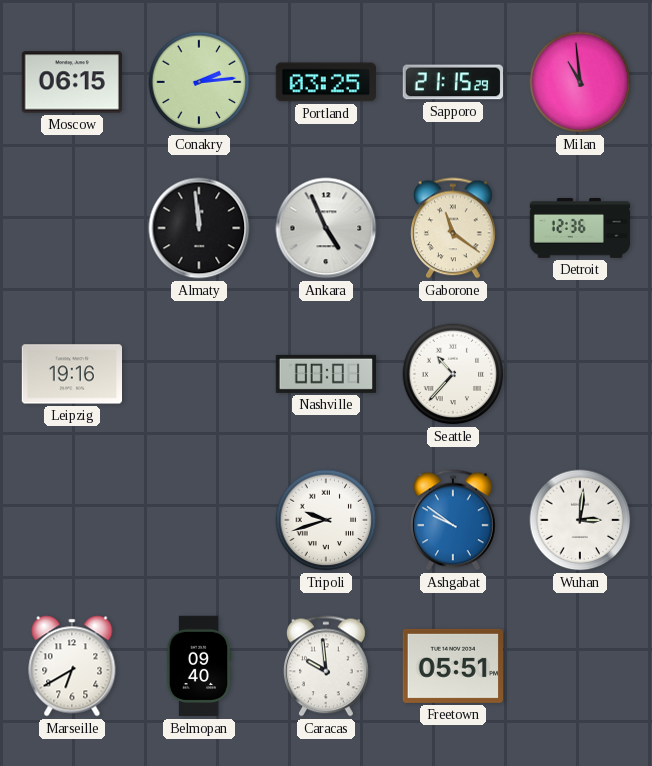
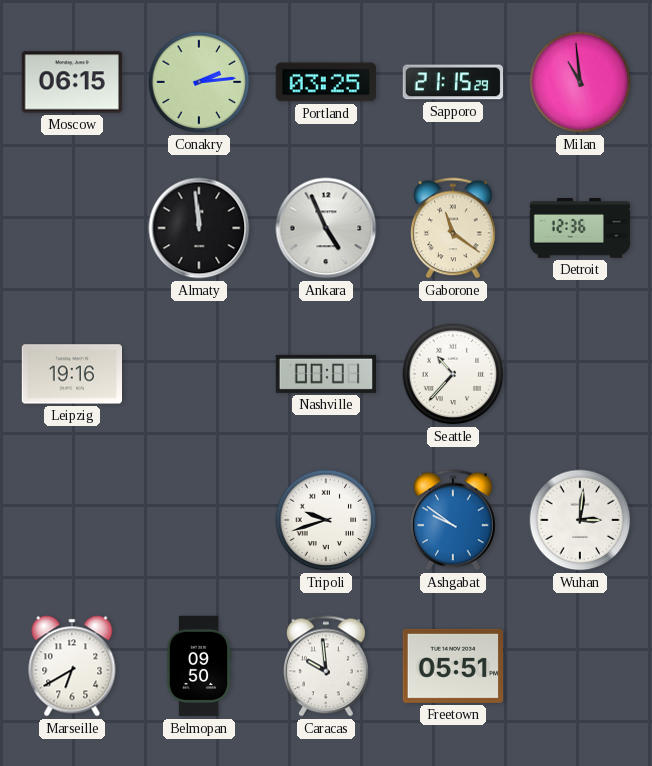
Belmopan: 09:40 -> 09:50
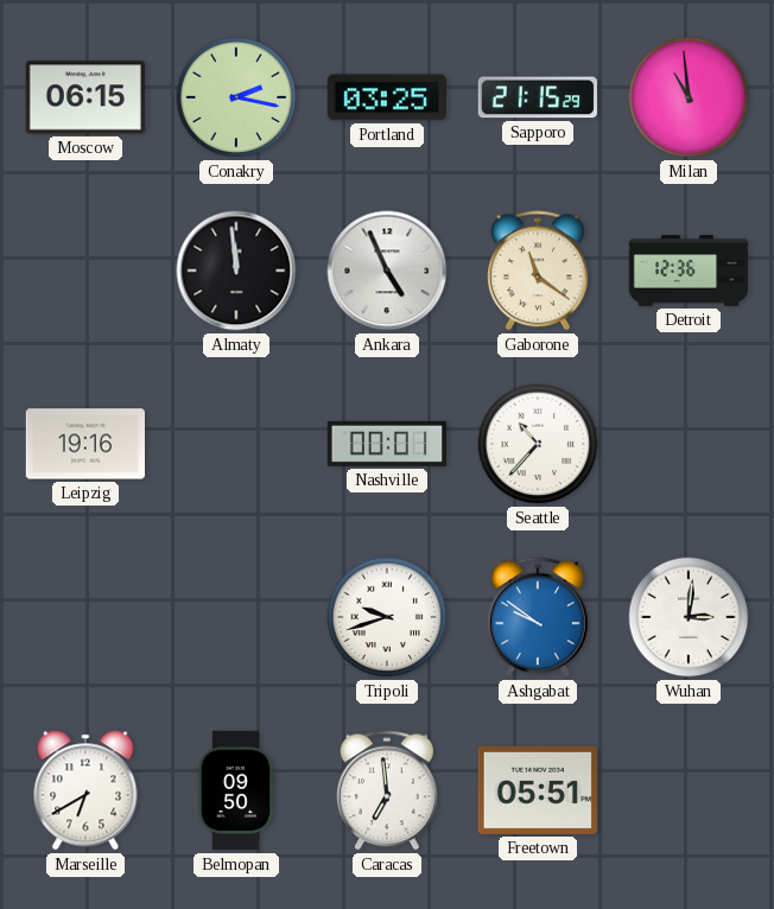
Conakry: 2:14 -> 2:17
Caracas: 9:59 -> 6:59
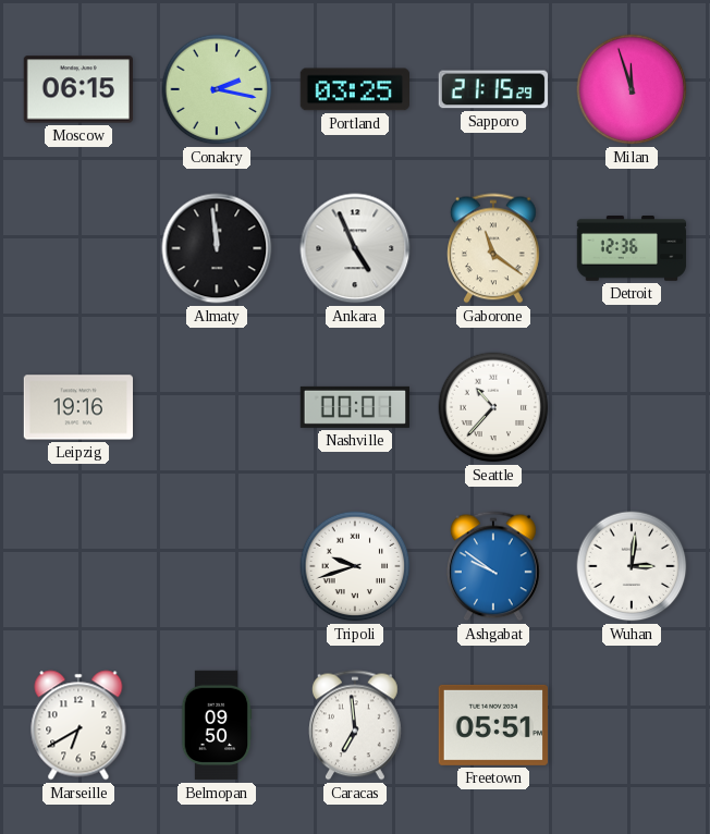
Milan: 10:59 -> 11:57
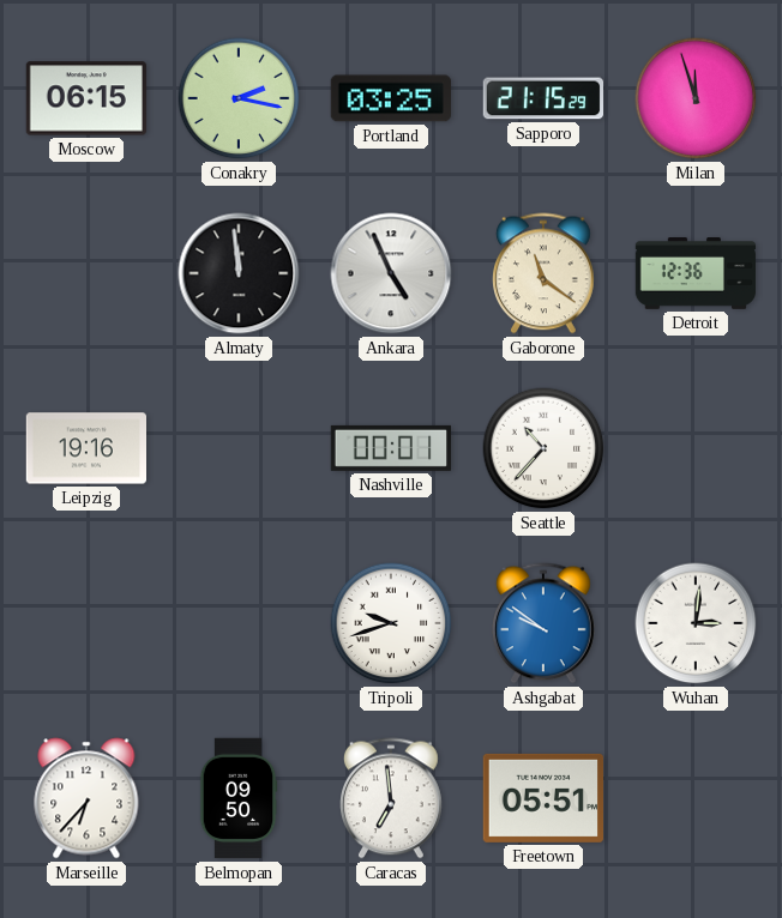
Marseille: 6:40 -> 6:37
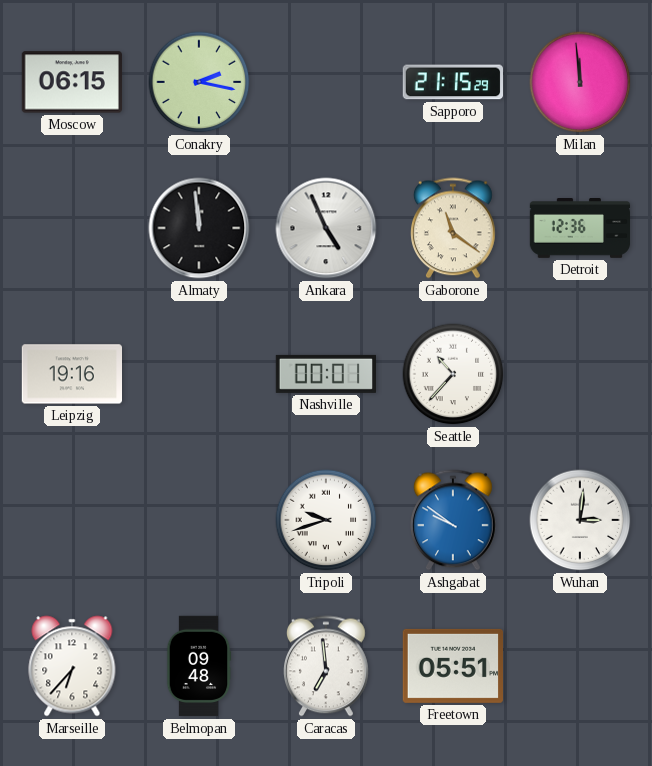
Portland: 03:25 -> none
Milan: 11:57 -> 11:59
Belmopan: 09:50 -> 09:48
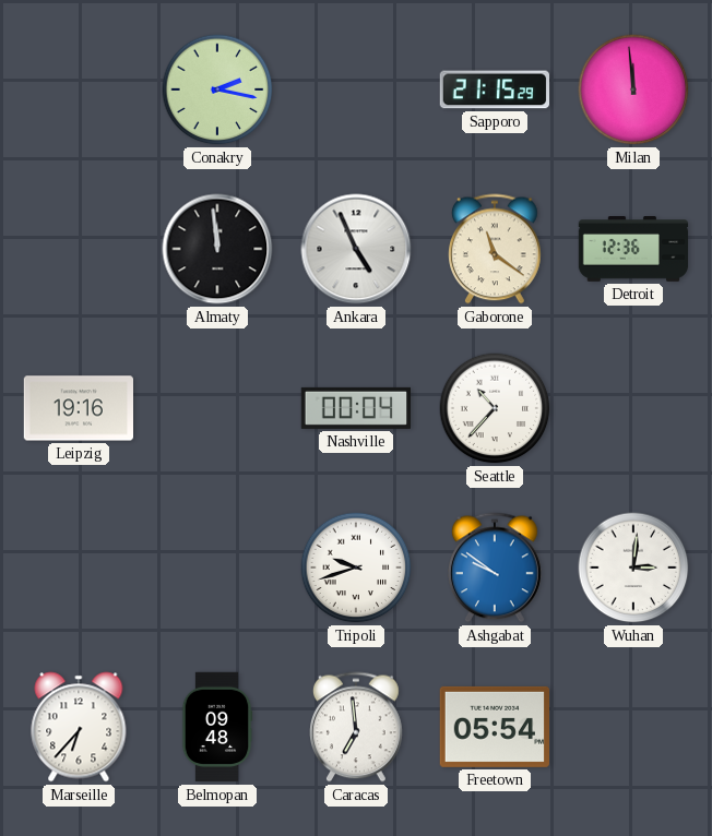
Moscow: 06:15 -> none
Nashville: 00:01 -> 00:04
Freetown: 05:51 -> 05:54
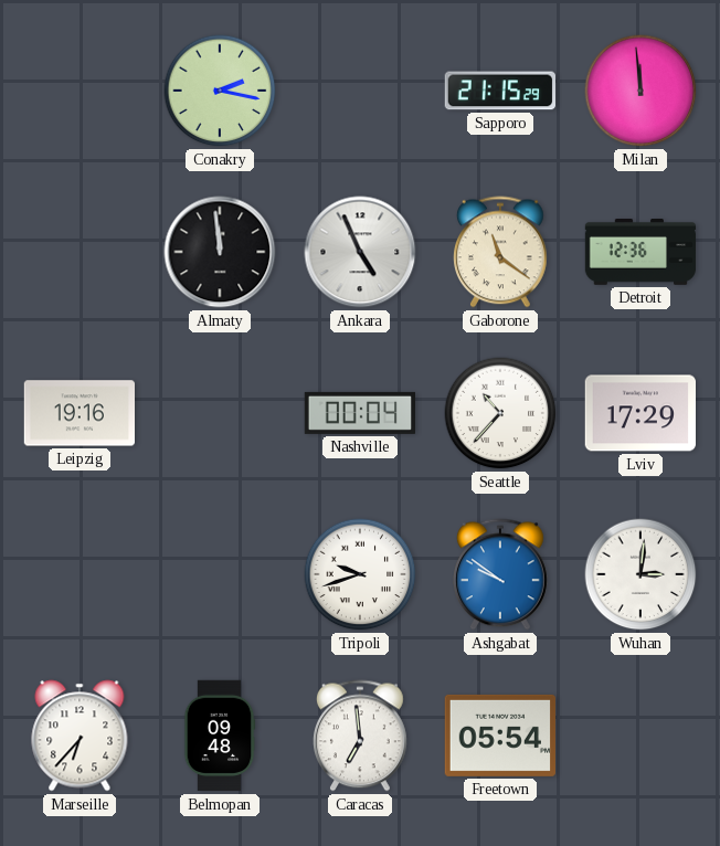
Lviv: none -> 17:29
